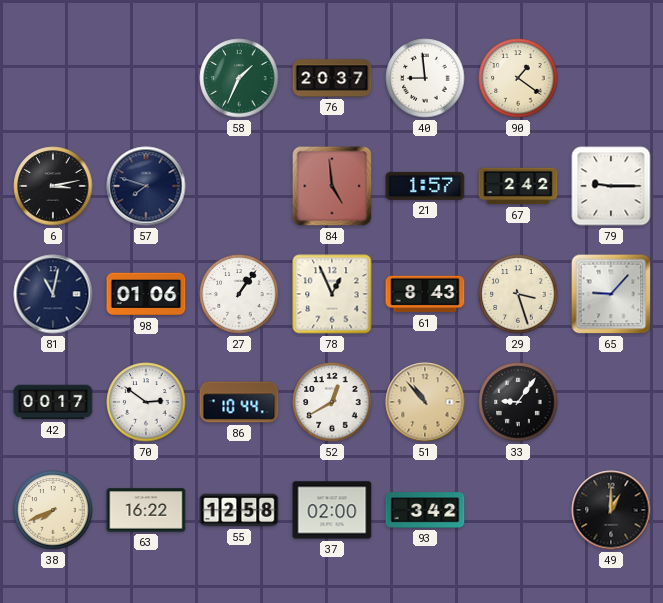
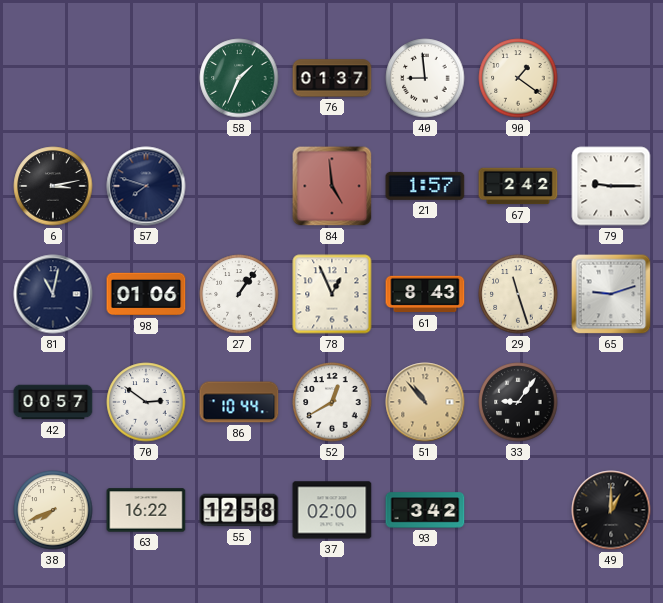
76: 20:37 -> 01:37
29: 3:27 -> 11:27
65: 9:07 -> 9:12
42: 00:17 -> 00:57
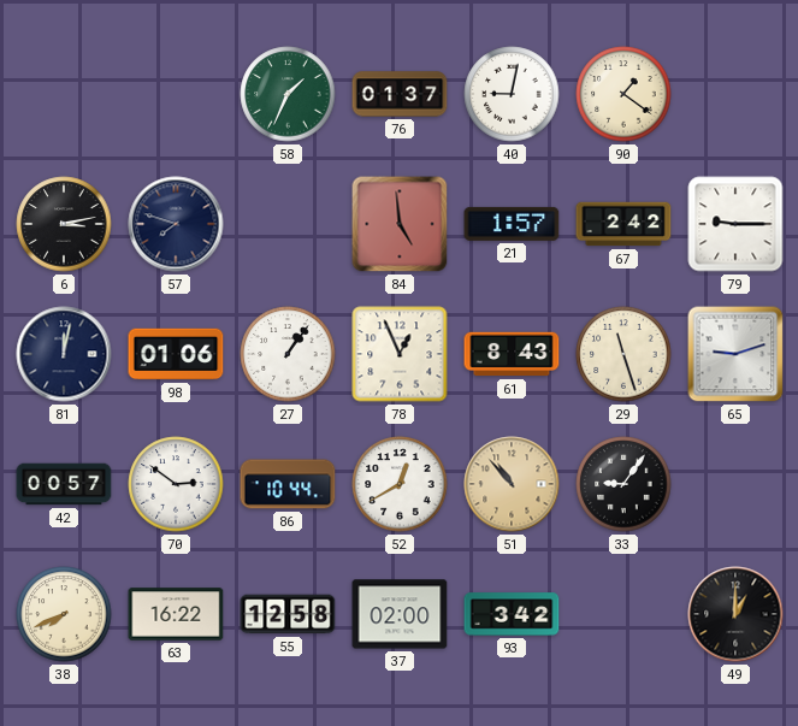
40: 8:59 -> 9:02
81: 11:02 -> 12:02
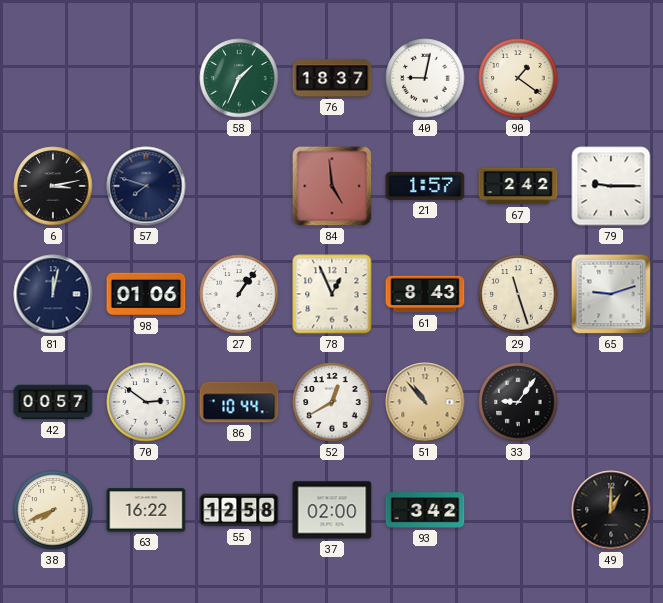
76: 01:37 -> 18:37
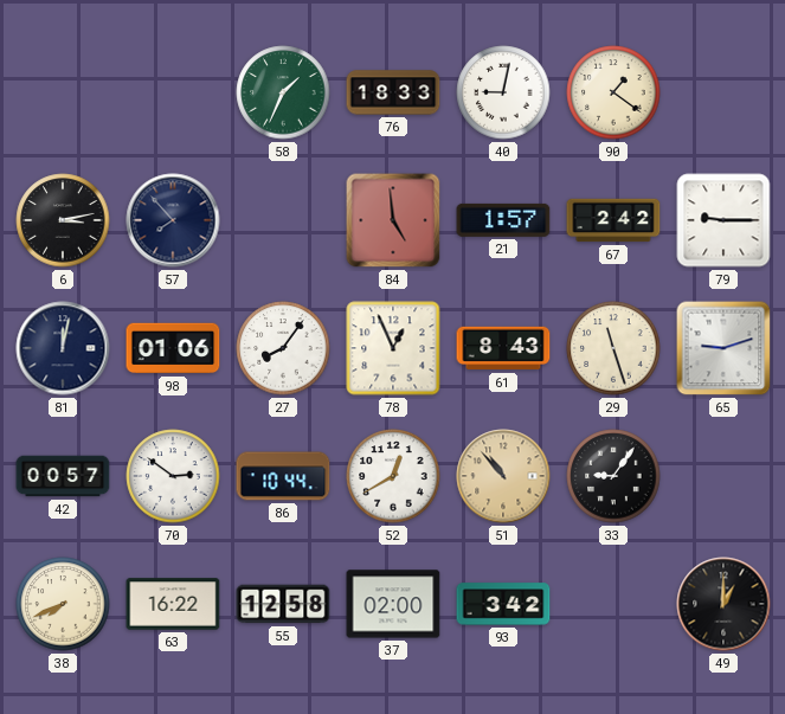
76: 18:37 -> 18:33
57: 7:48 -> 7:53
27: 1:06 -> 8:06
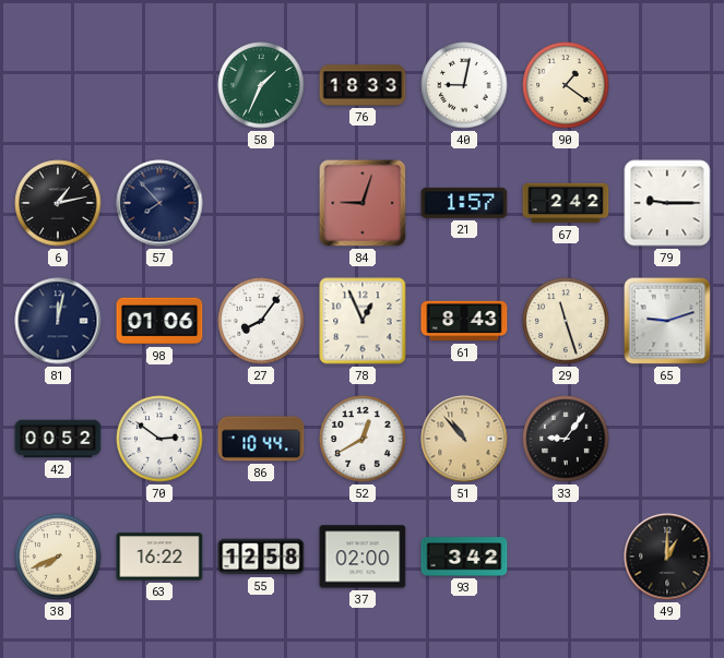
6: 3:13 -> 1:13
84: 4:59 -> 9:03
42: 00:57 -> 00:52
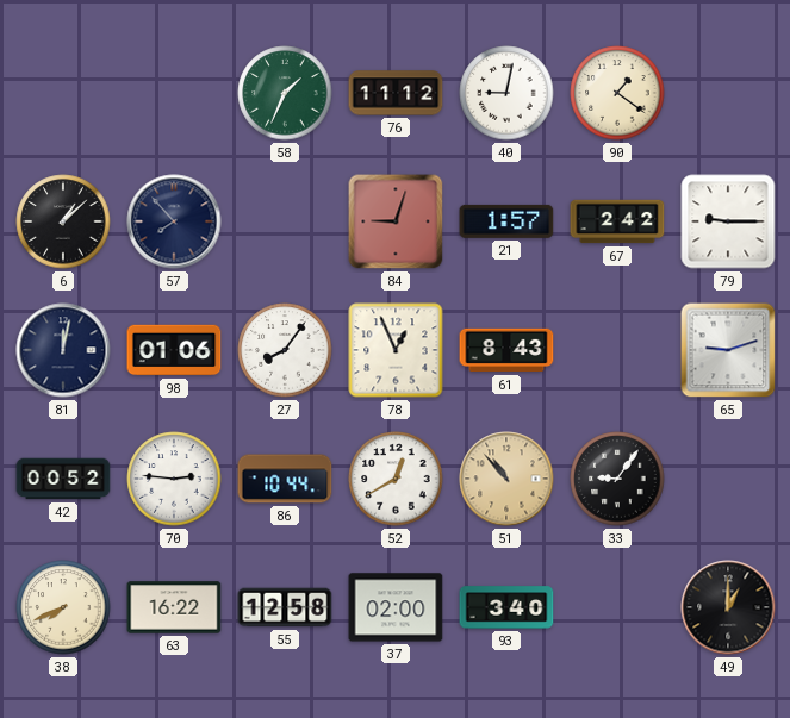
76: 18:33 -> 11:12
6: 1:13 -> 1:08
29: 11:27 -> none
70: 2:51 -> 2:46
93: 3:42 -> 3:40
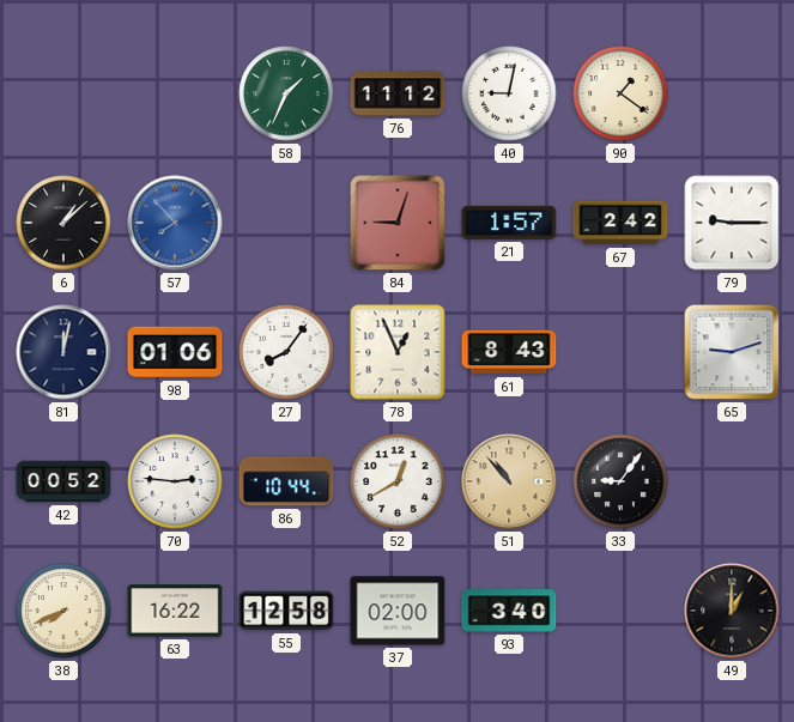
57 dial: navy -> blue
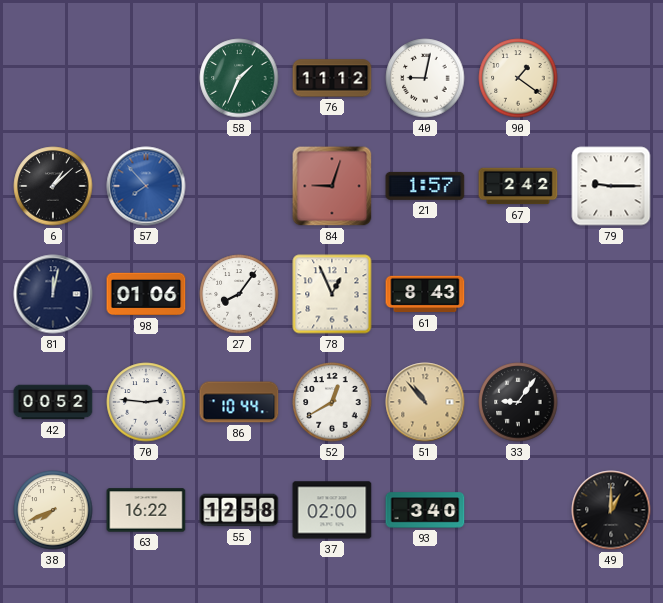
65: 9:12 -> none
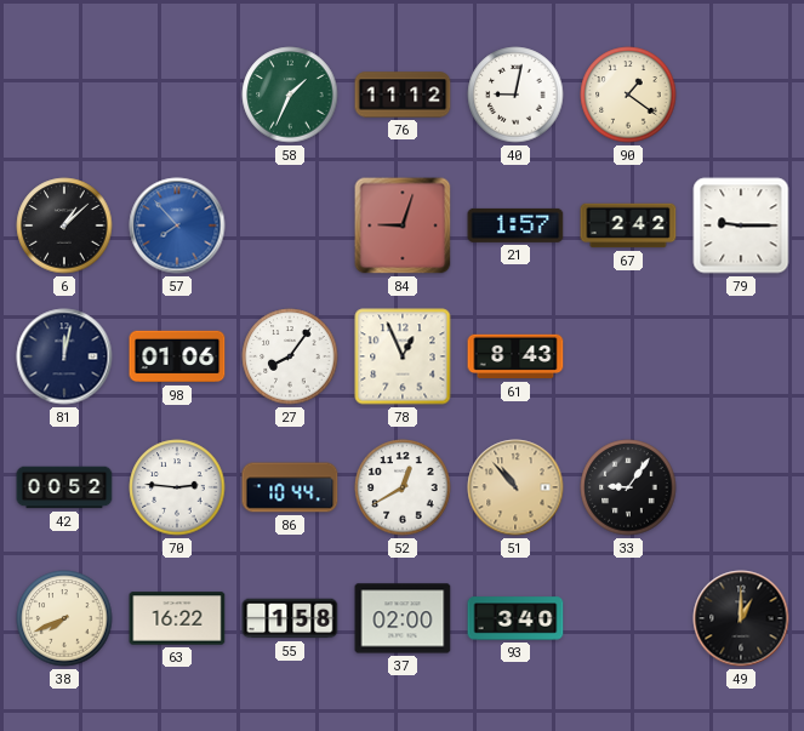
55: 12:58 -> 1:58
